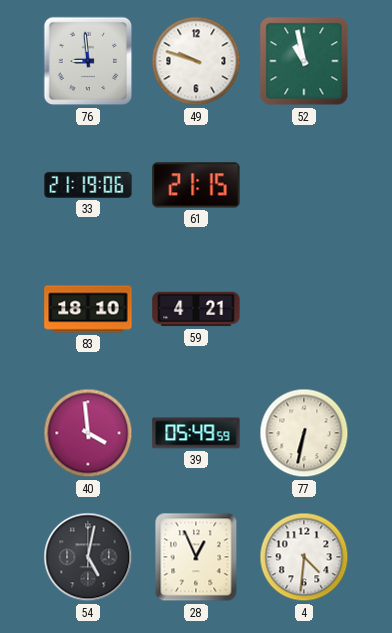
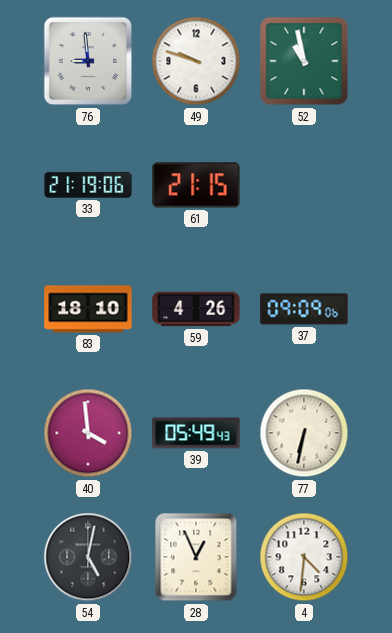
59: 4:21 -> 4:26
37: none -> 09:09
39: 05:49:59 -> 05:49:43
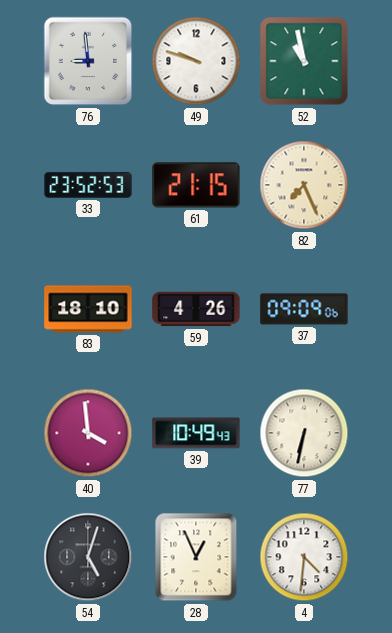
33: 21:19 -> 23:52
82: none -> 7:26
39: 05:49 -> 10:49
54: 5:02 -> 5:03
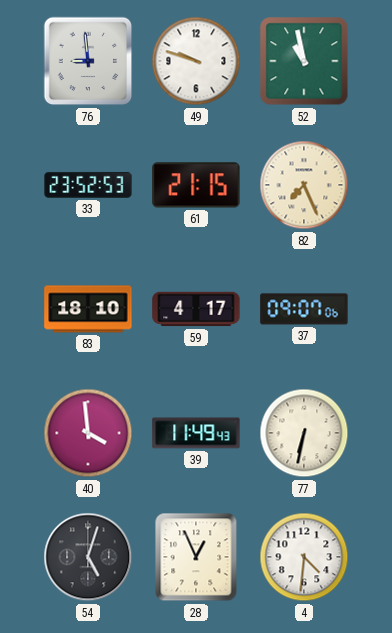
59: 4:26 -> 4:17
37: 09:09 -> 09:07
39: 10:49 -> 11:49
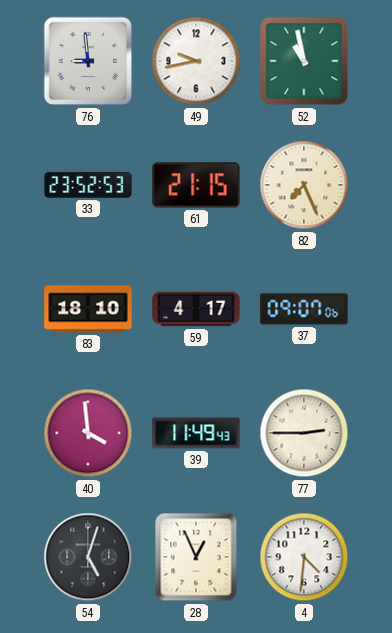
49: 9:48 -> 9:43
77: 6:32 -> 2:45
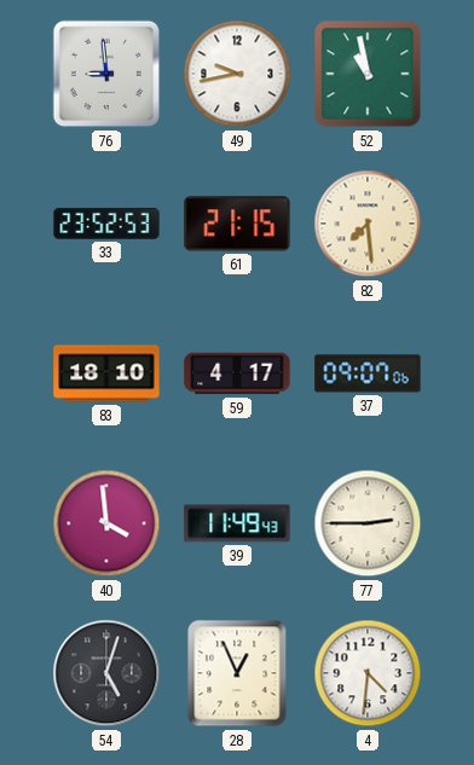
82: 7:26 -> 7:29
